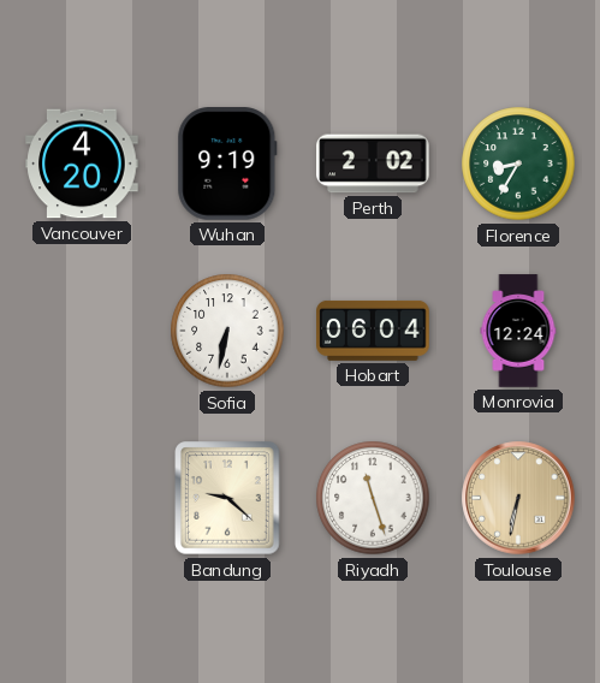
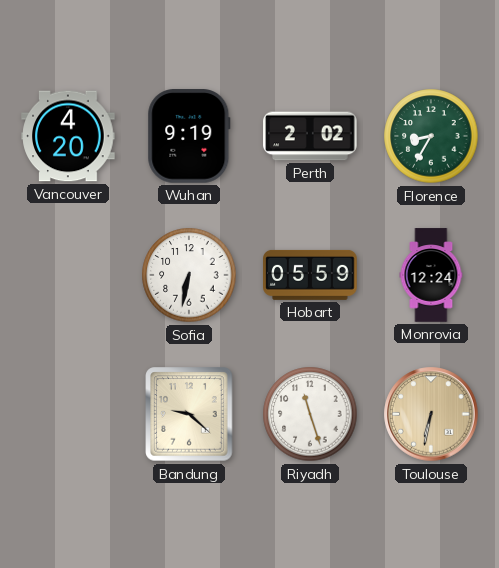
Hobart: 06:04 -> 05:59
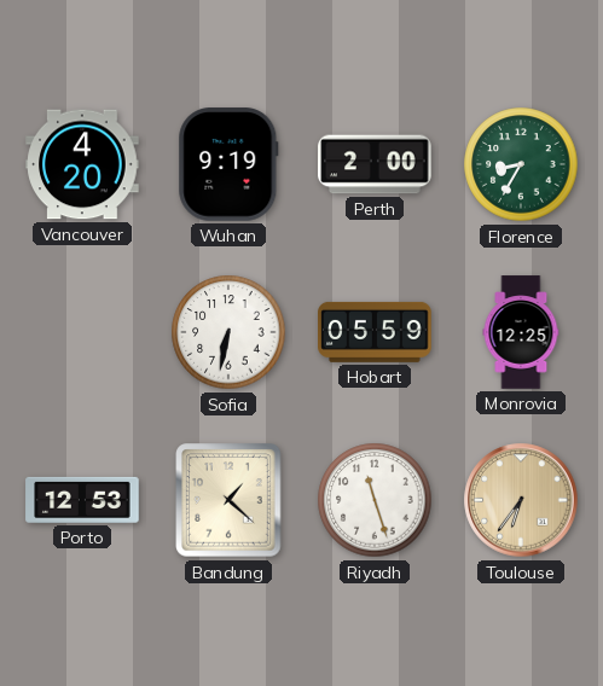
Perth: 2:02 -> 2:00
Monrovia: 12:24 -> 12:25
Porto: none -> 12:53
Bandung: 9:22 -> 1:22
Toulouse: 6:32 -> 6:36
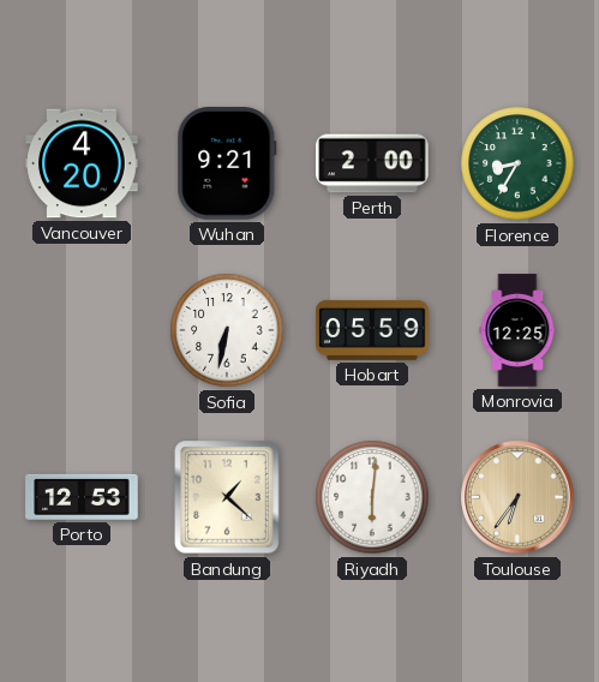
Wuhan: 9:19 -> 9:21
Riyadh: 11:27 -> 6:01
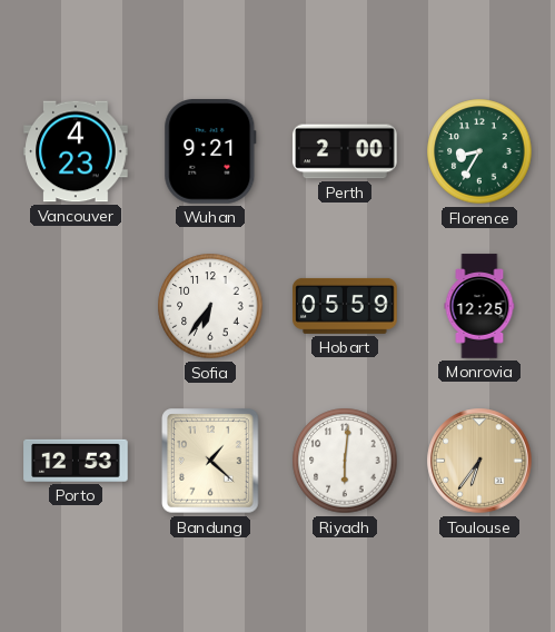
Vancouver: 4:20 -> 4:23
Sofia: 6:32 -> 6:36
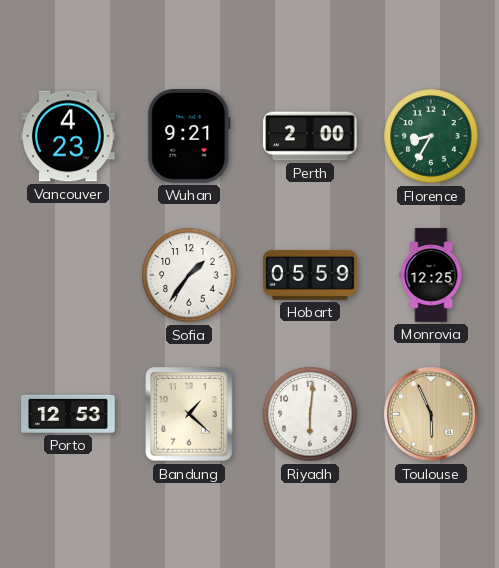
Sofia: 6:36 -> 1:36
Toulouse: 6:36 -> 5:56
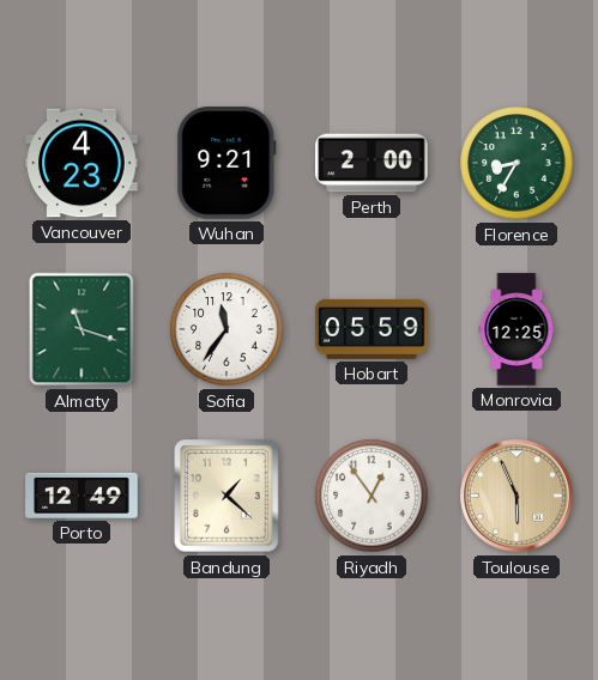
Almaty: none -> 11:18
Sofia: 1:36 -> 11:36
Porto: 12:53 -> 12:49
Riyadh: 6:01 -> 12:54
